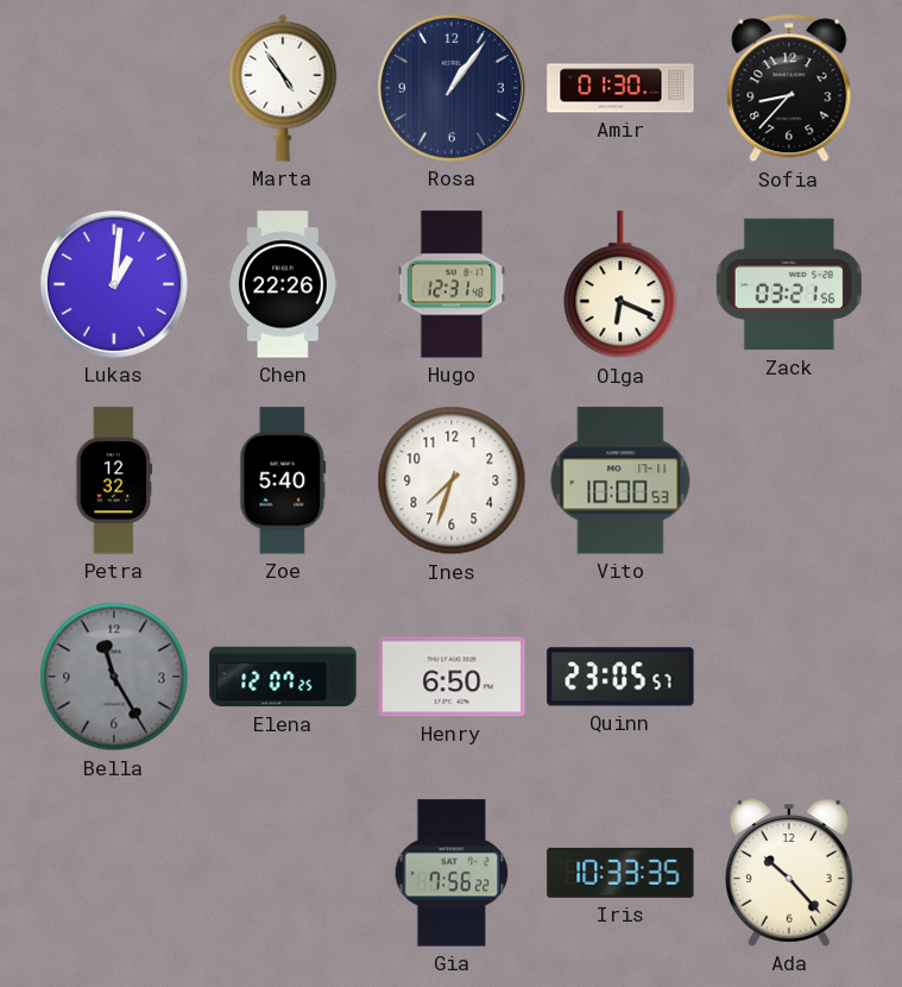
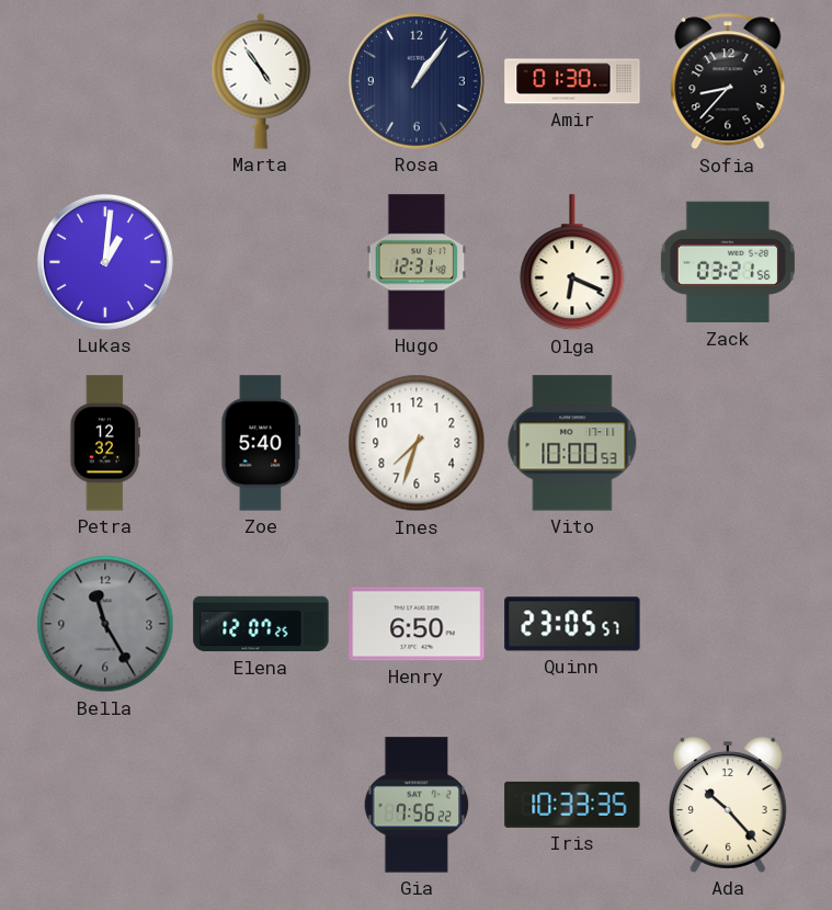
Chen: 22:26 -> none
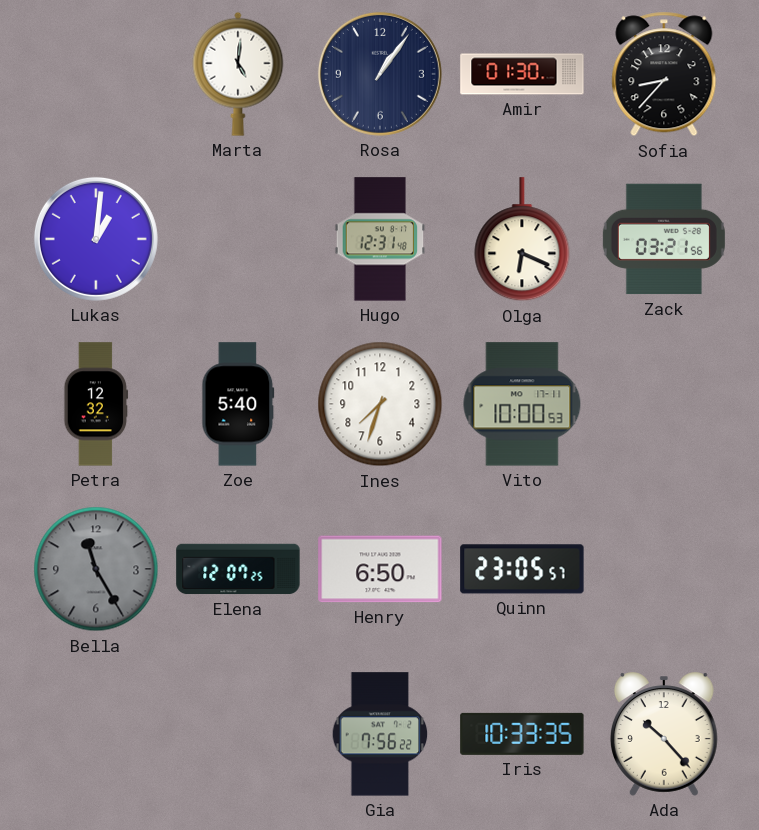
Marta: 4:54 -> 5:01
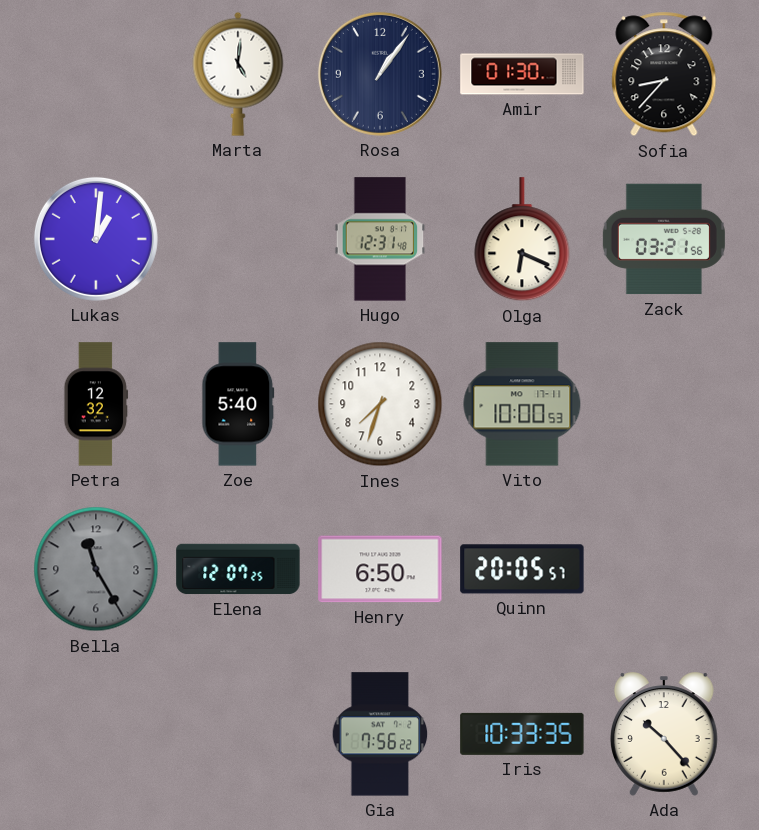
Quinn: 23:05 -> 20:05
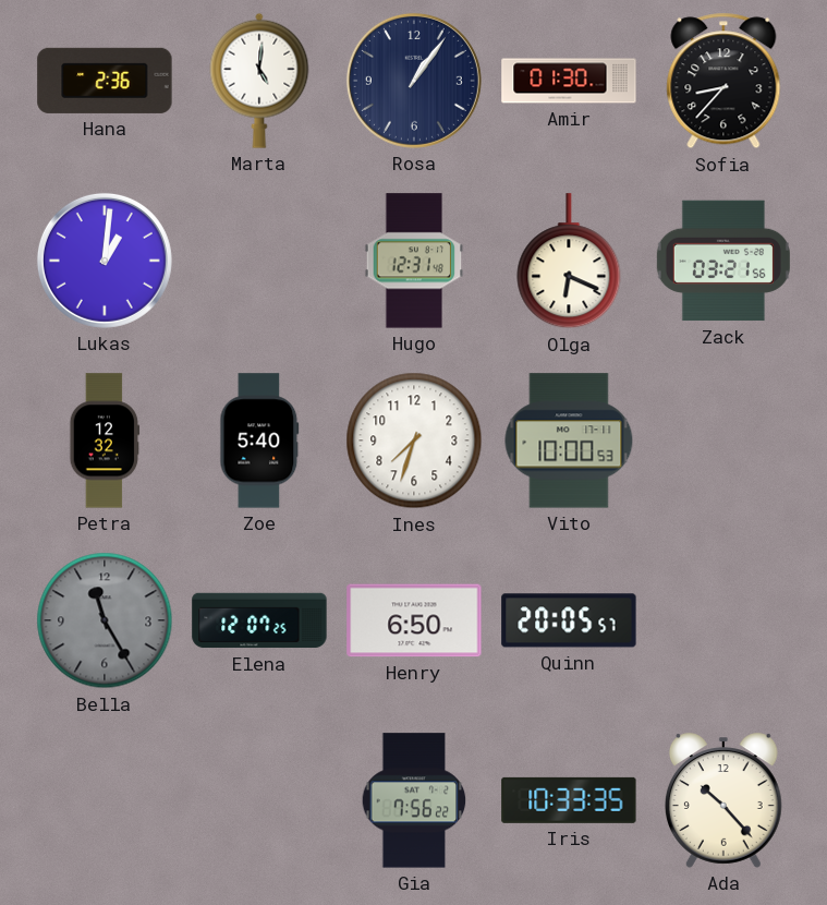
Hana: none -> 2:36
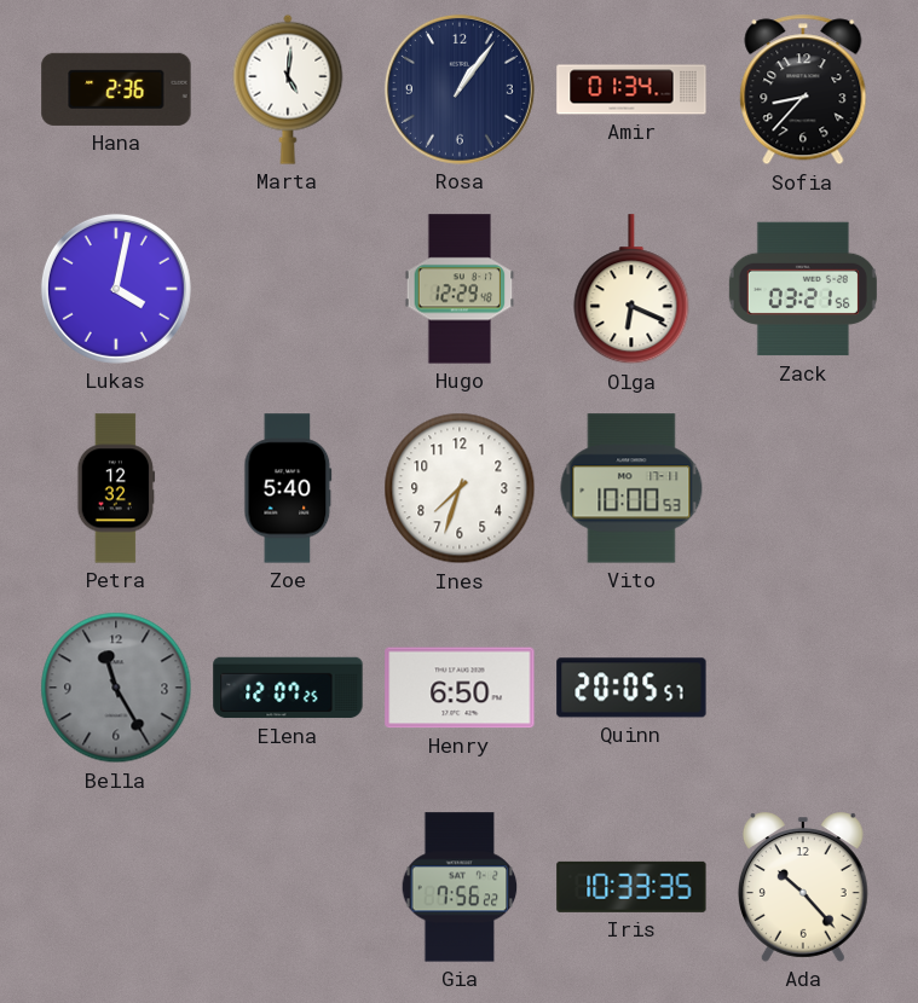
Amir: 01:30 -> 01:34
Lukas: 1:01 -> 4:02
Hugo: 12:31 -> 12:29
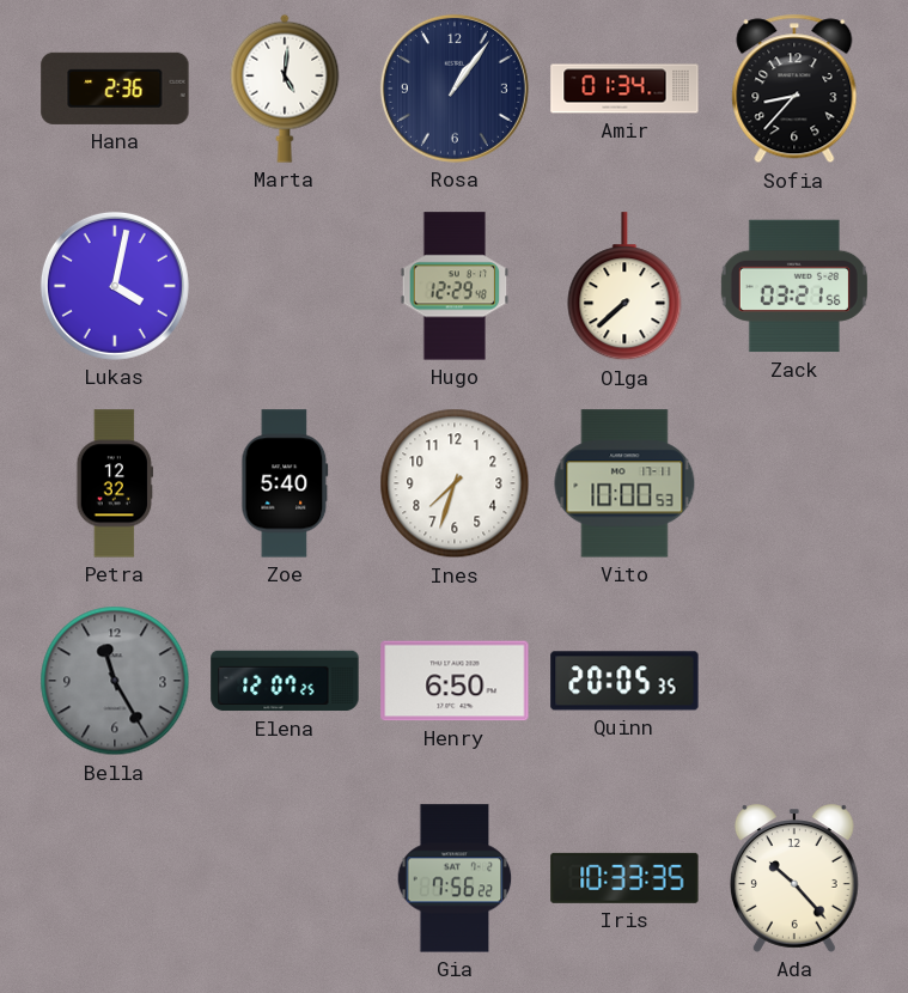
Olga: 6:19 -> 7:38
Quinn: 20:05:57 -> 20:05:35
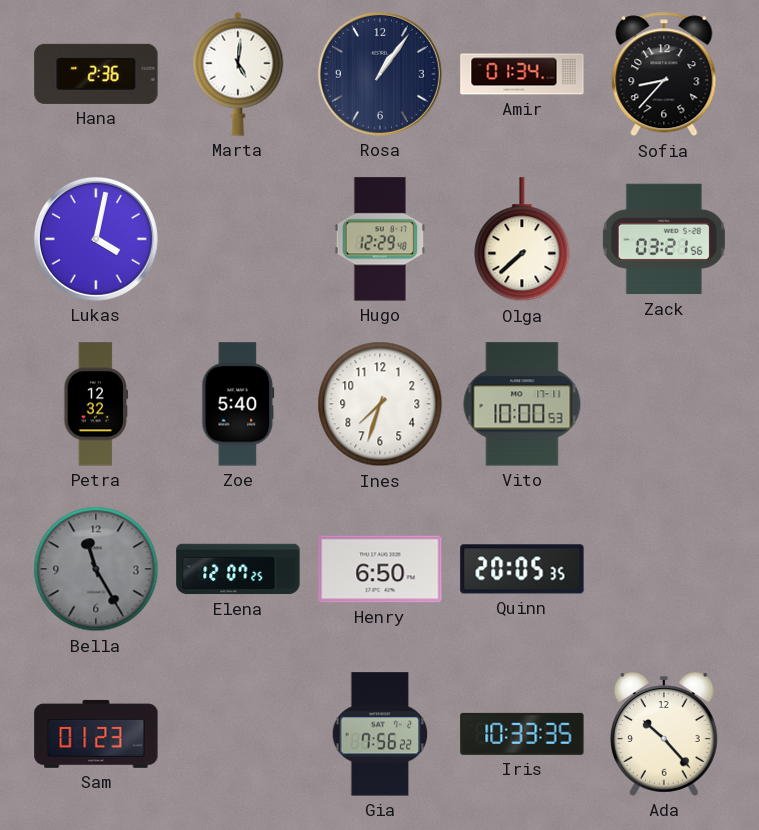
Sam: none -> 01:23
